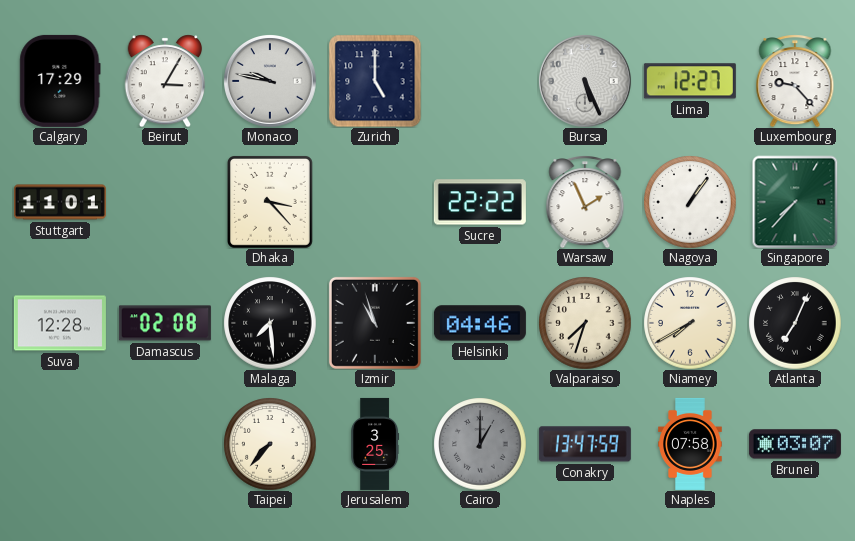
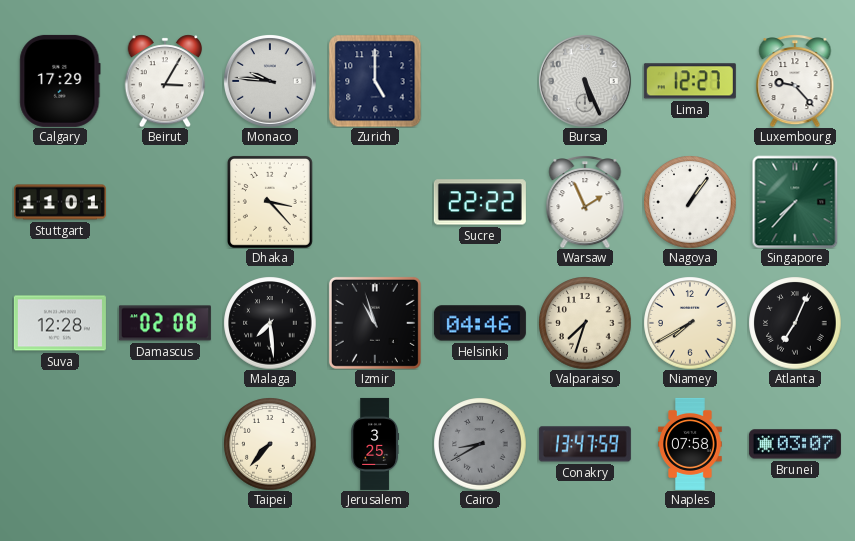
Monaco: 9:47 -> 9:46
Cairo: 1:00 -> 8:40
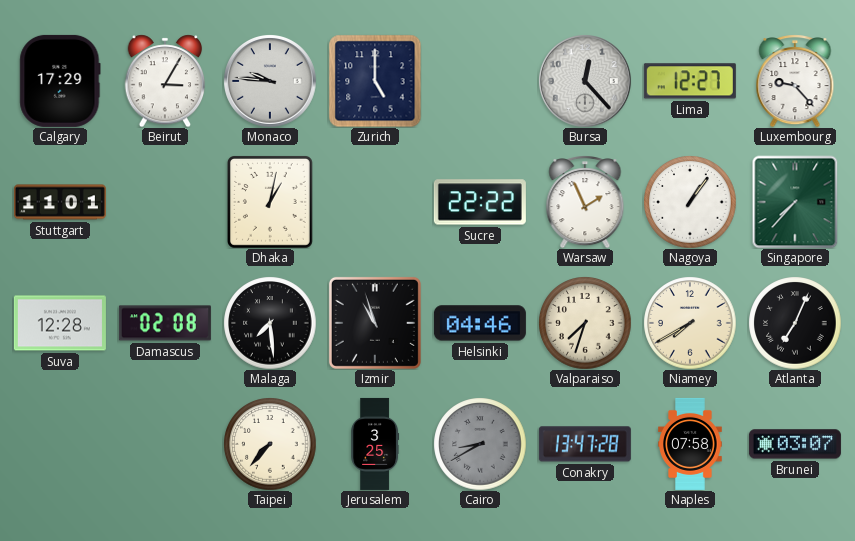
Bursa: 5:26 -> 12:23
Dhaka: 3:23 -> 1:02
Conakry: 13:47:59 -> 13:47:28
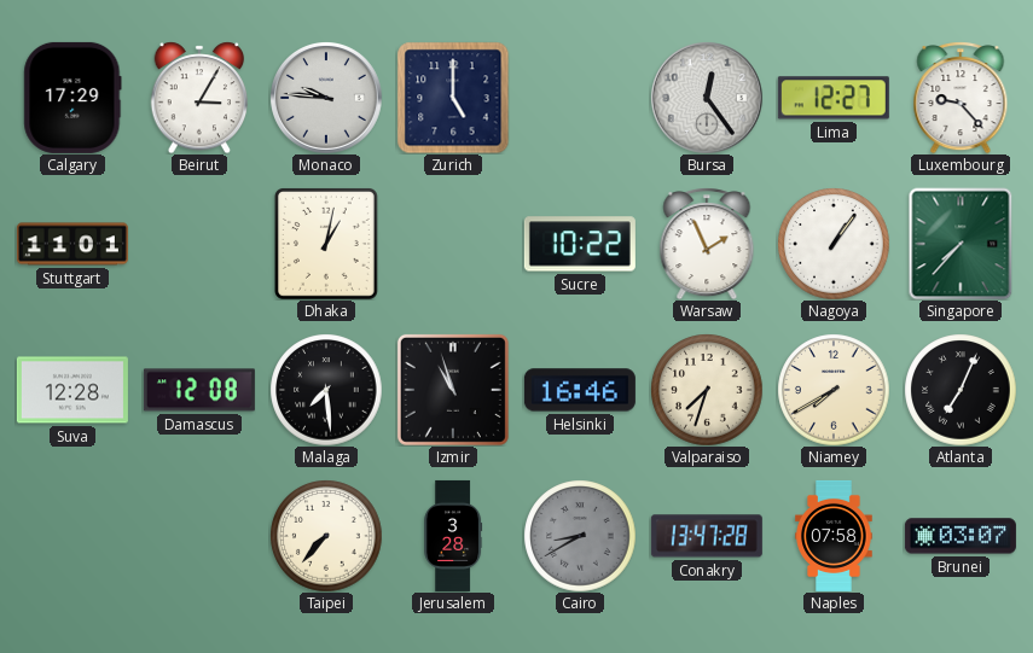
Bursa: 12:23 -> 12:24
Sucre: 22:22 -> 10:22
Damascus: 02:08 -> 12:08
Helsinki: 04:46 -> 16:46
Jerusalem: 3:25 -> 3:28
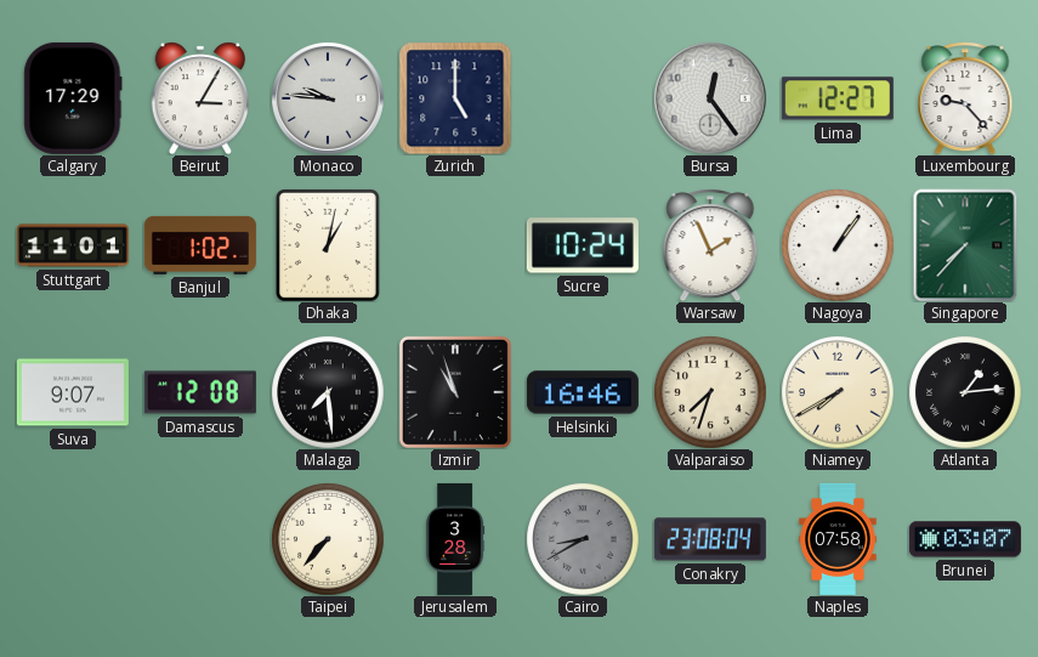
Banjul: none -> 1:02
Sucre: 10:22 -> 10:24
Suva: 12:28 -> 9:07
Atlanta: 7:04 -> 1:14
Conakry: 13:47 -> 23:08
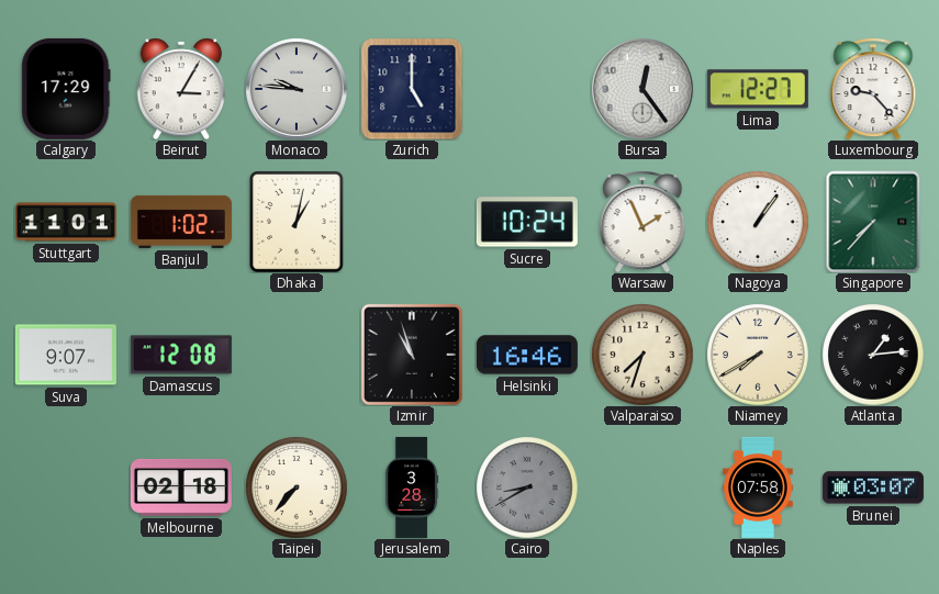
Malaga: 7:29 -> none
Melbourne: none -> 02:18
Conakry: 23:08 -> none
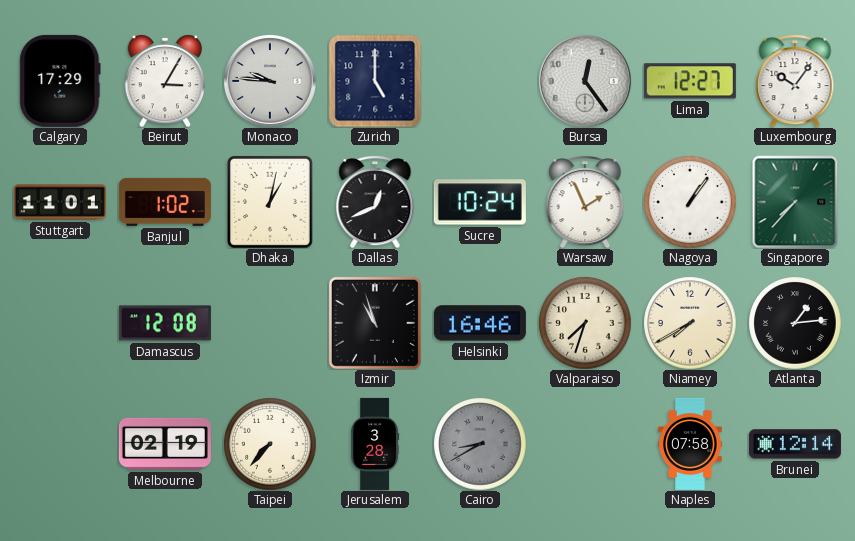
Luxembourg: 9:23 -> 10:06
Dallas: none -> 12:41
Suva: 9:07 -> none
Melbourne: 02:18 -> 02:19
Brunei: 03:07 -> 12:14
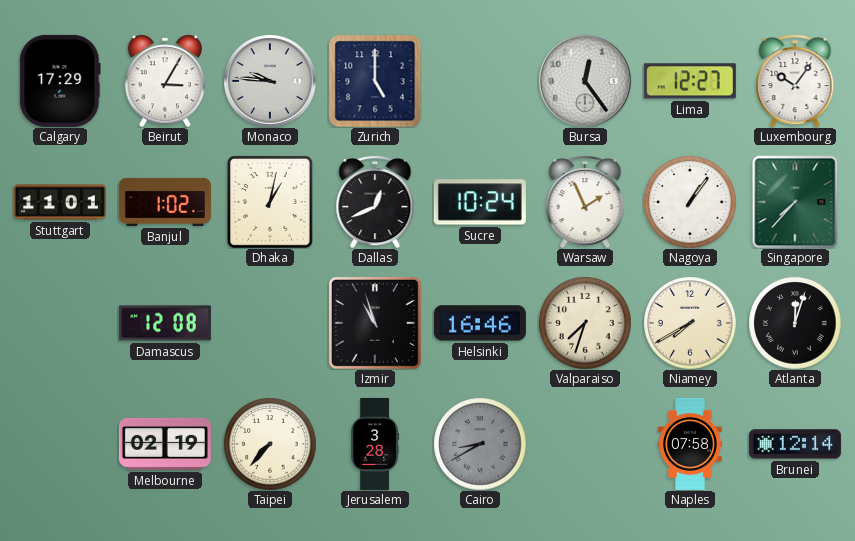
Atlanta: 1:14 -> 12:03
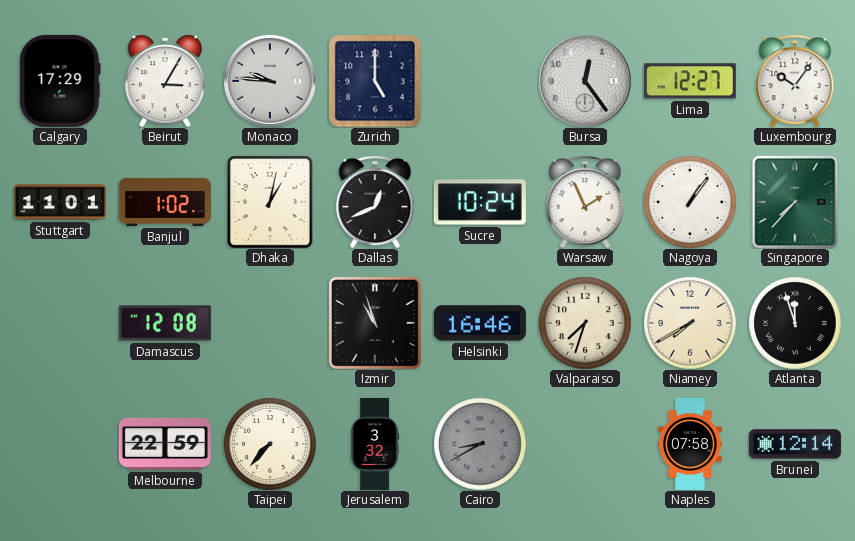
Atlanta: 12:03 -> 11:57
Melbourne: 02:19 -> 22:59
Jerusalem: 3:28 -> 3:32
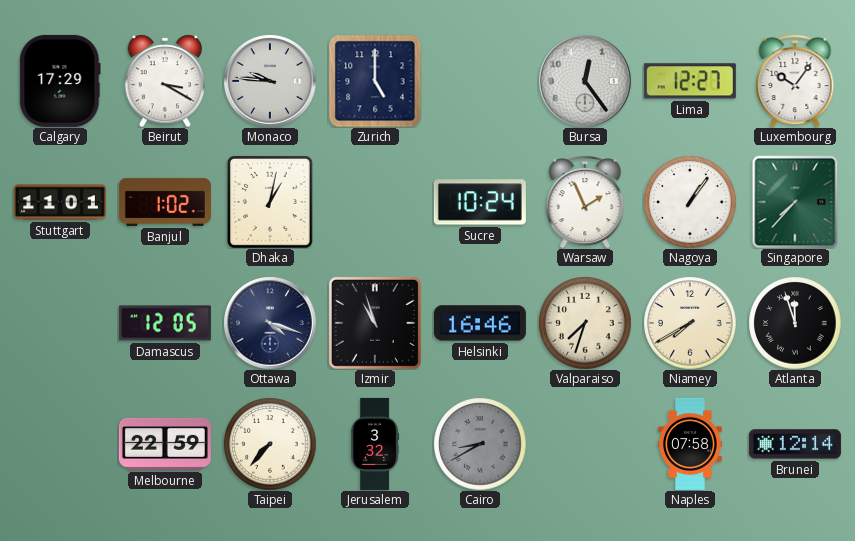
Beirut: 3:05 -> 3:20
Dallas: 12:41 -> none
Damascus: 12:08 -> 12:05
Ottawa: none -> 4:18
